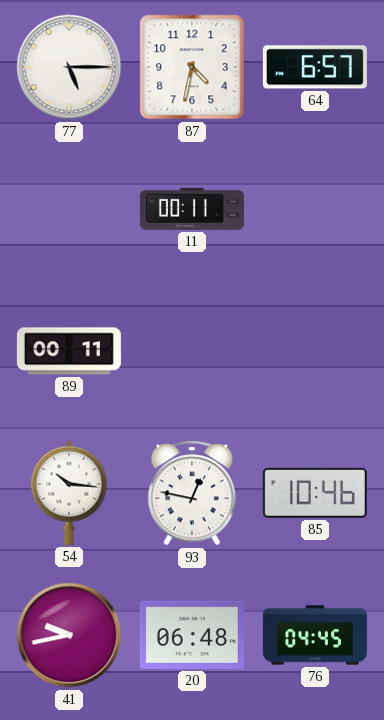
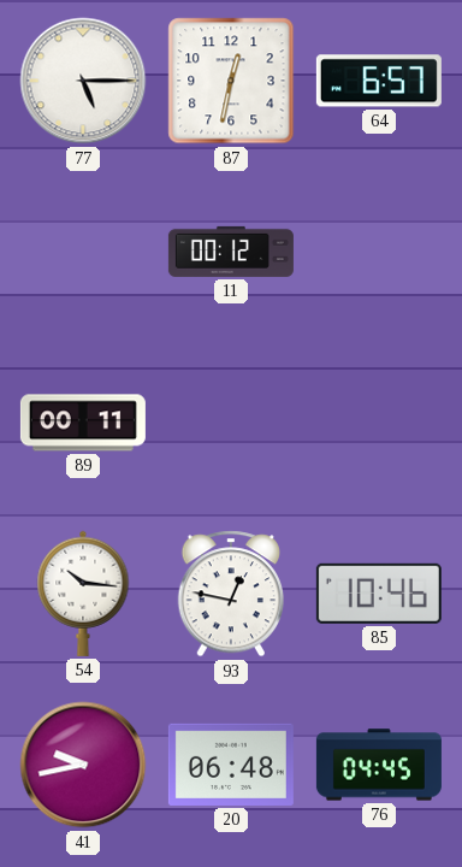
87: 4:32 -> 12:32
11: 00:11 -> 00:12
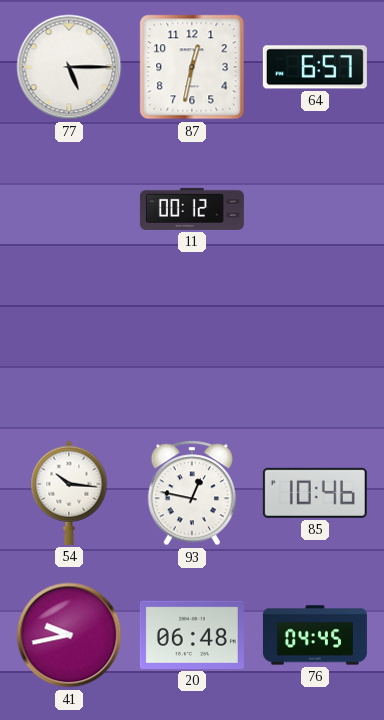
89: 00:11 -> none
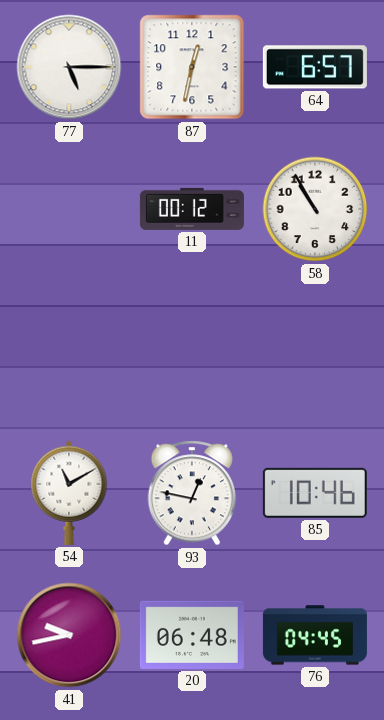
58: none -> 10:55
54: 10:16 -> 11:10
